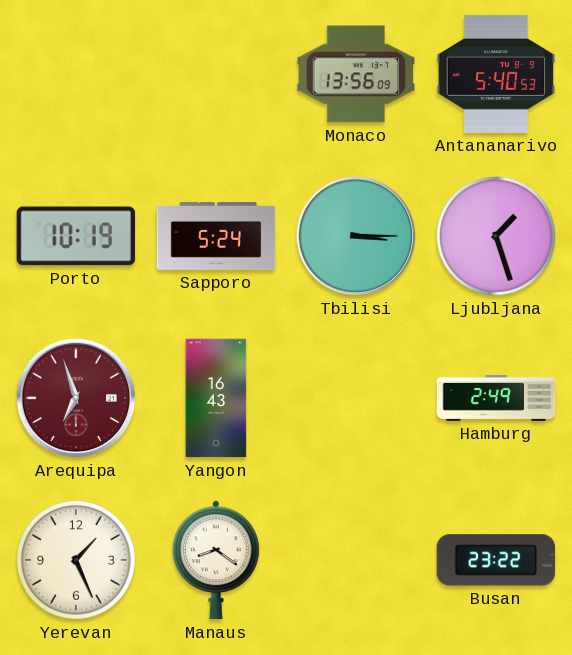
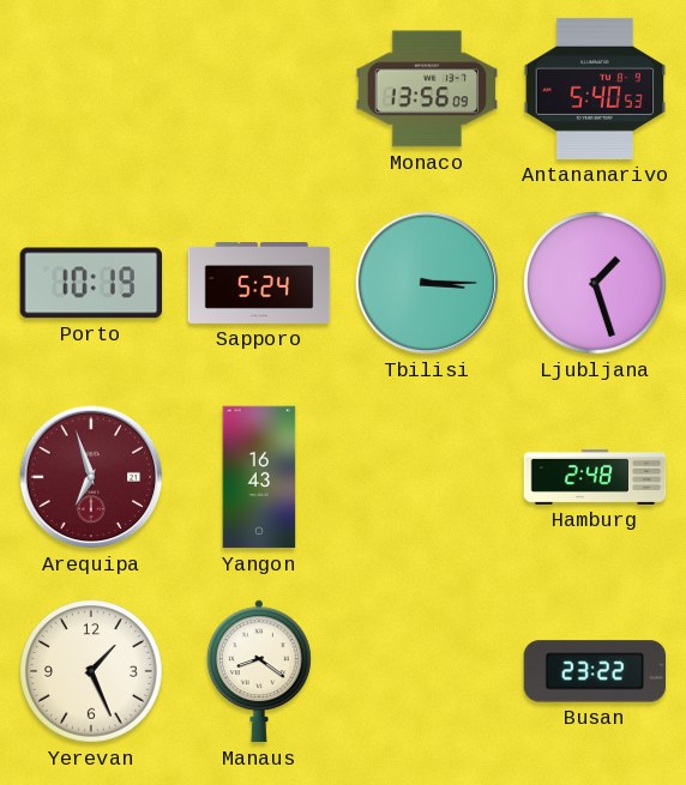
Hamburg: 2:49 -> 2:48
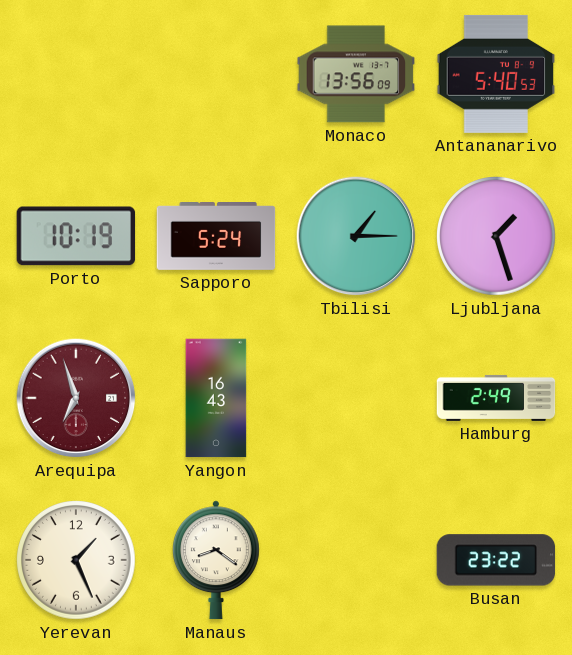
Tbilisi: 3:15 -> 1:15
Hamburg: 2:48 -> 2:49
